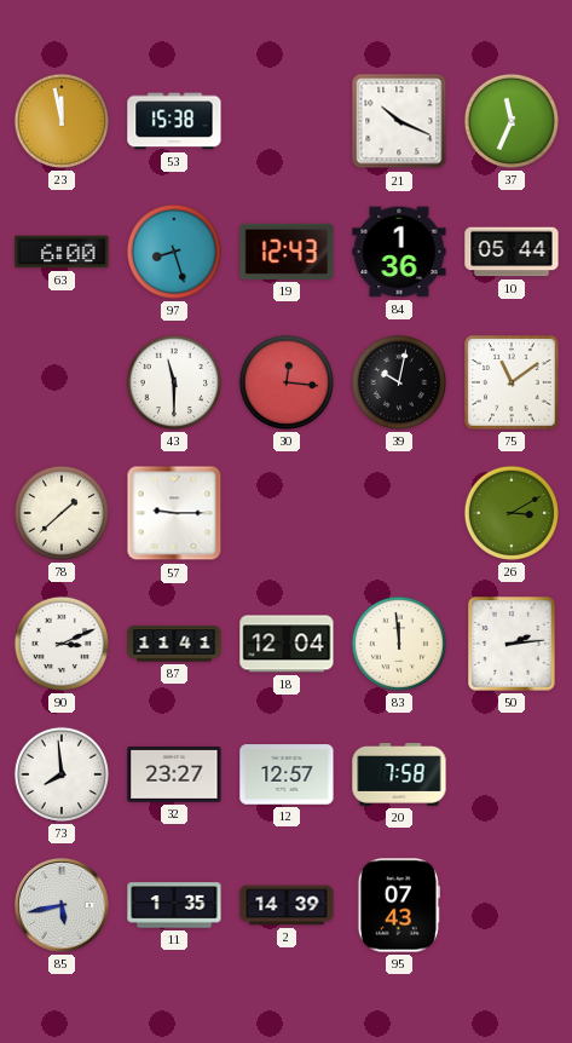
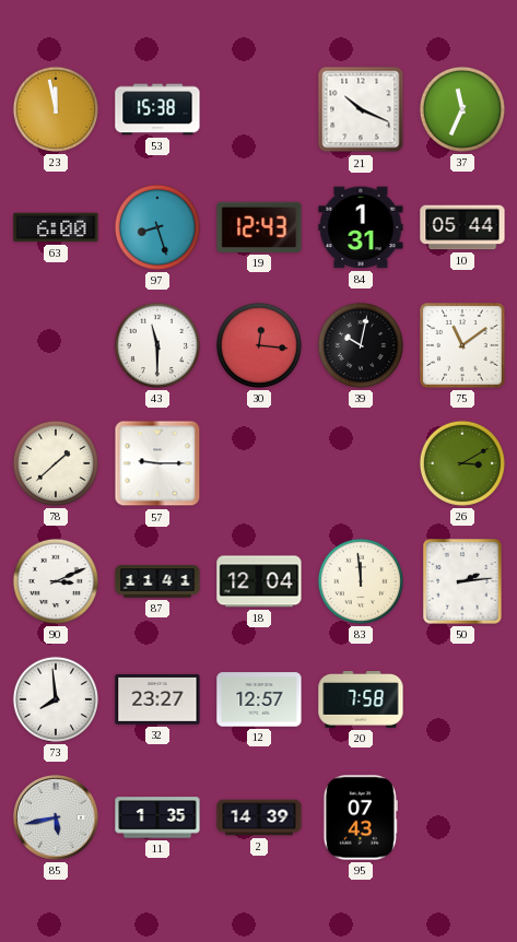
84: 1:36 -> 1:31
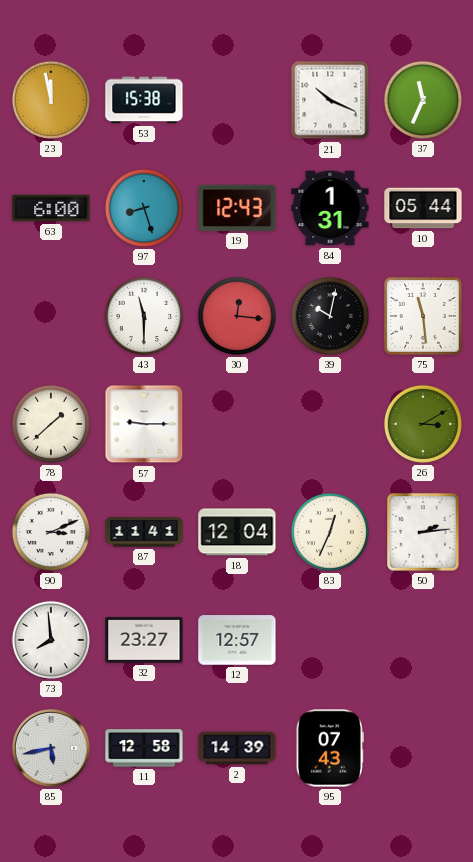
75: 11:09 -> 11:29
83: 11:59 -> 12:34
20: 7:58 -> none
11: 1:35 -> 12:58
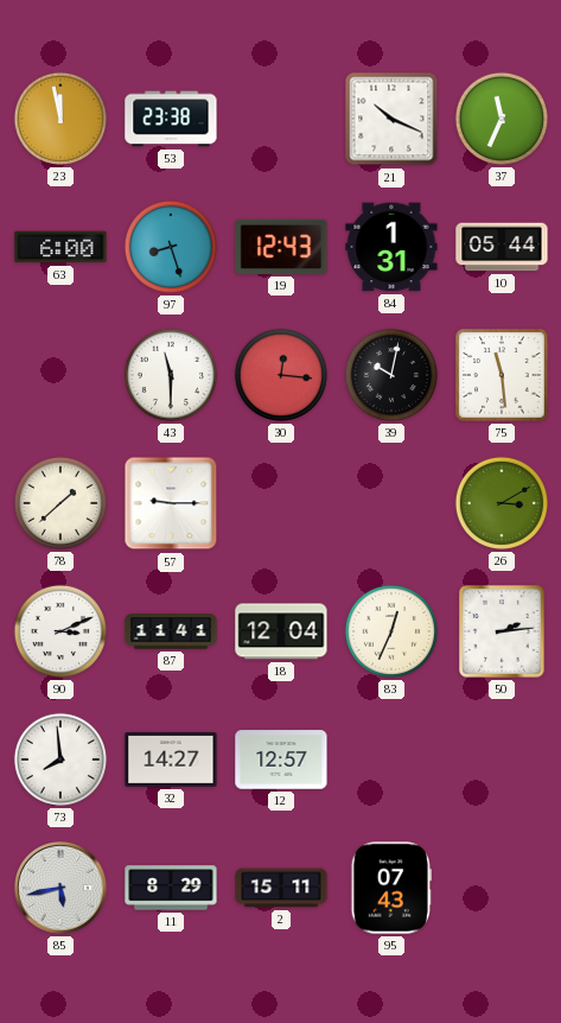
53: 15:38 -> 23:38
32: 23:27 -> 14:27
11: 12:58 -> 8:29
2: 14:39 -> 15:11
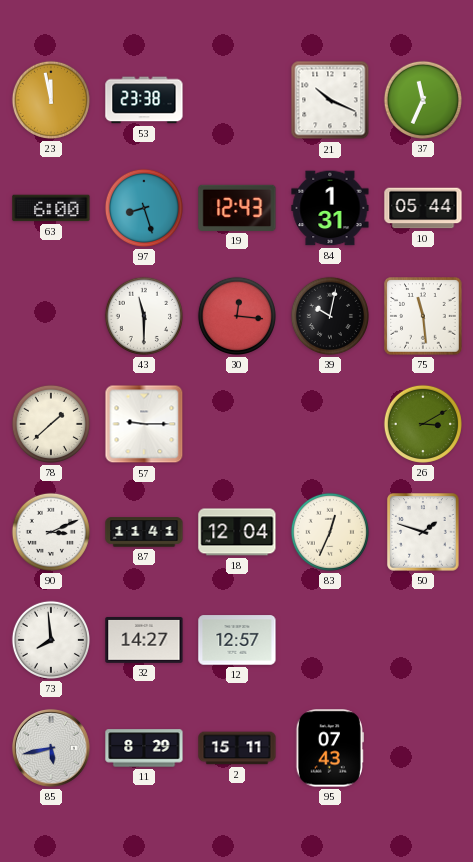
50: 2:14 -> 1:48
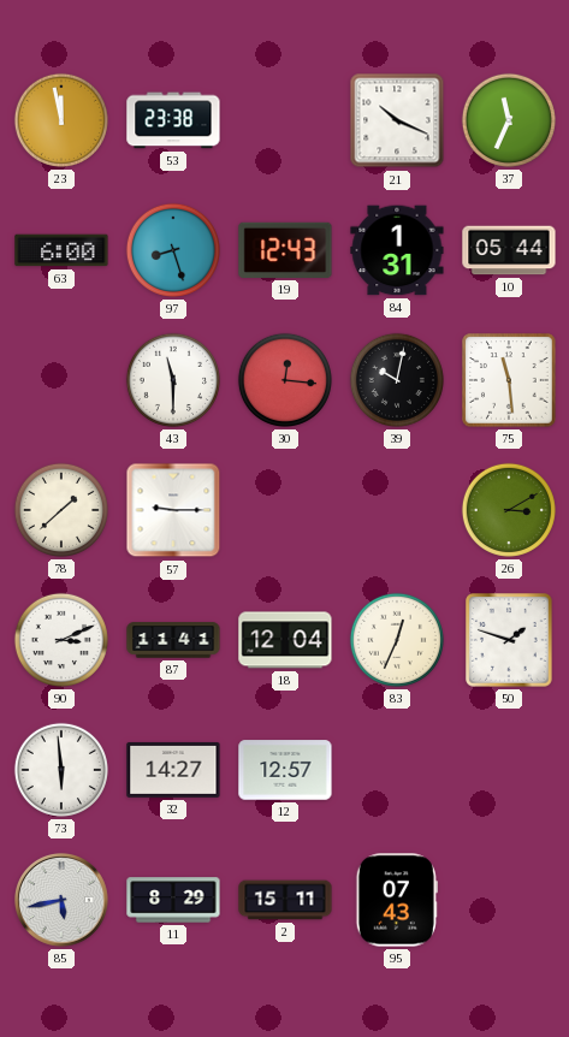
73: 7:59 -> 5:59
